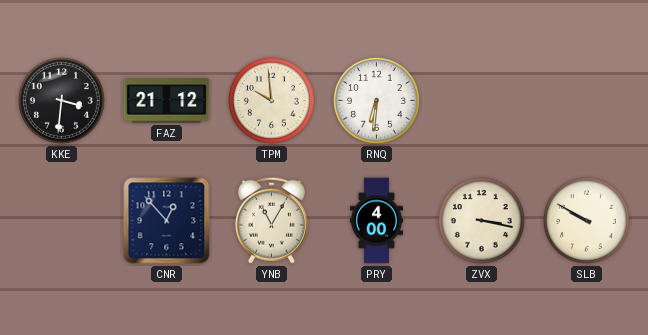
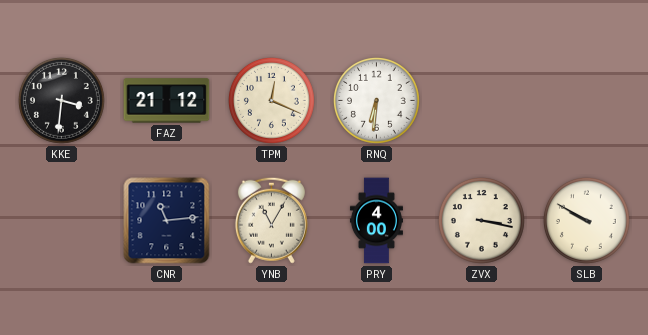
TPM: 9:59 -> 12:19
CNR: 12:53 -> 11:14
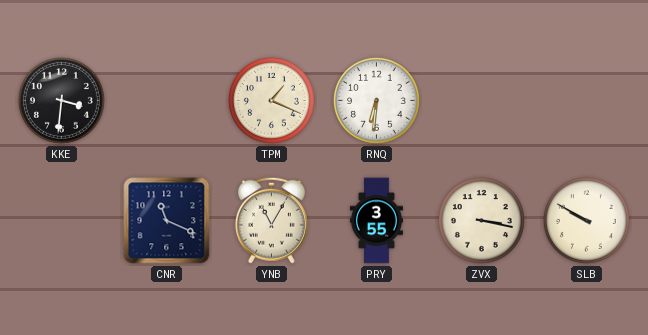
FAZ: 21:12 -> none
TPM: 12:19 -> 1:19
CNR: 11:14 -> 11:19
PRY: 4:00 -> 3:55
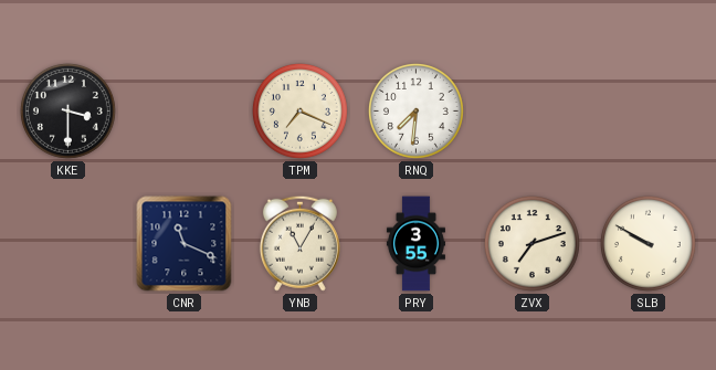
KKE: 3:31 -> 3:30
TPM: 1:19 -> 7:19
RNQ: 6:31 -> 7:31
ZVX: 3:17 -> 7:12
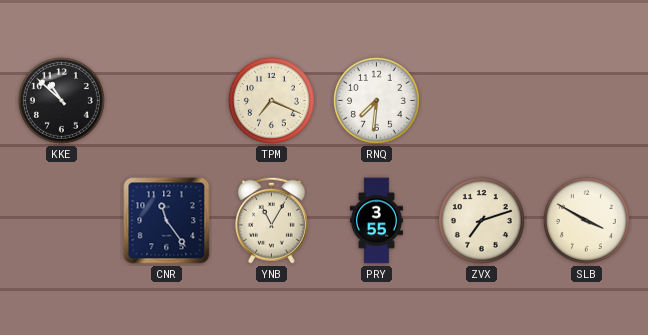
KKE: 3:30 -> 10:52
CNR: 11:19 -> 11:24
SLB: 9:50 -> 3:50
